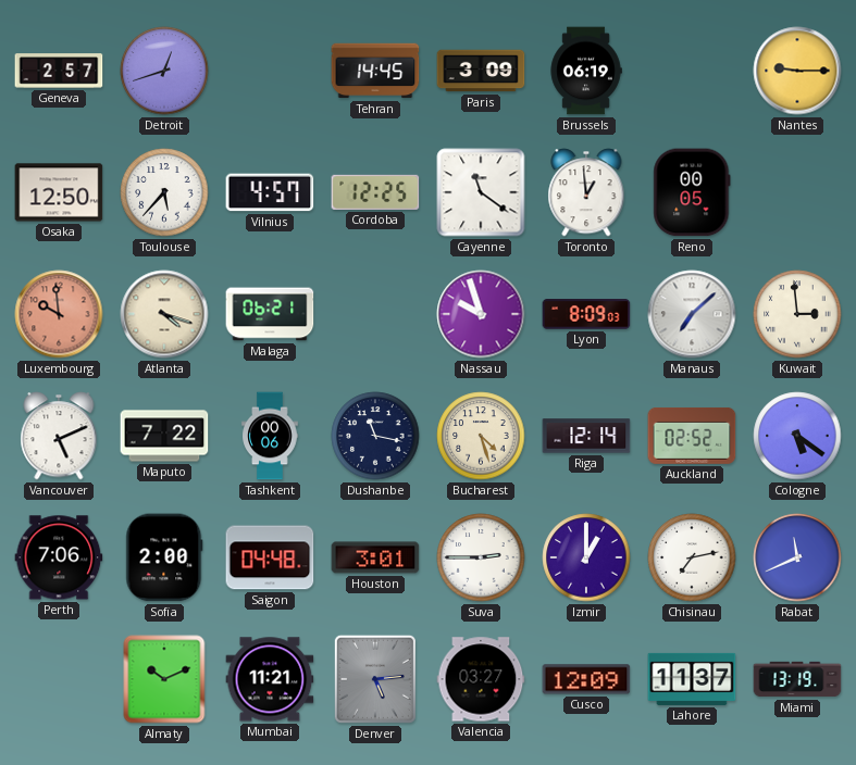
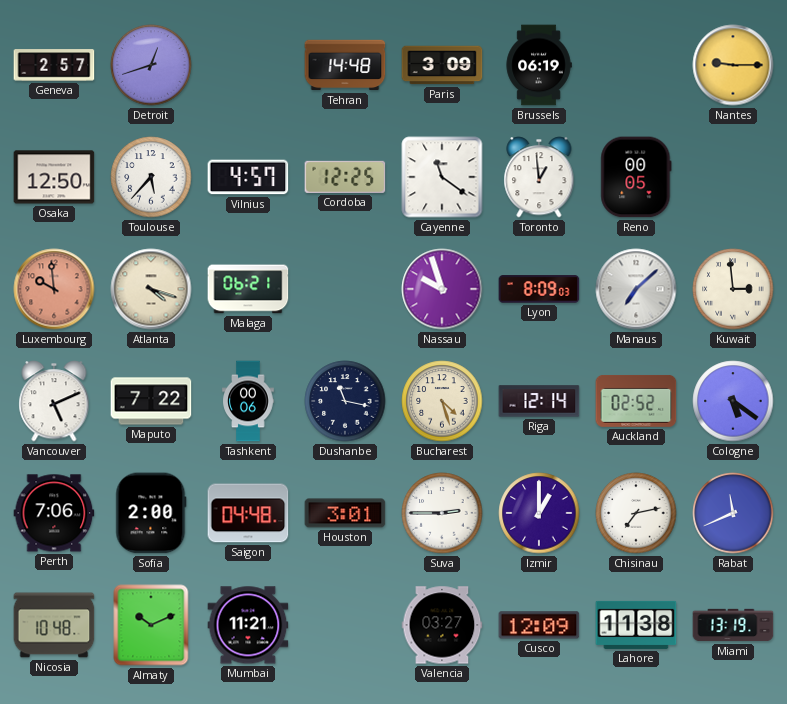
Tehran: 14:45 -> 14:48
Nicosia: none -> 10:48
Denver: 5:14 -> none
Lahore: 11:37 -> 11:38
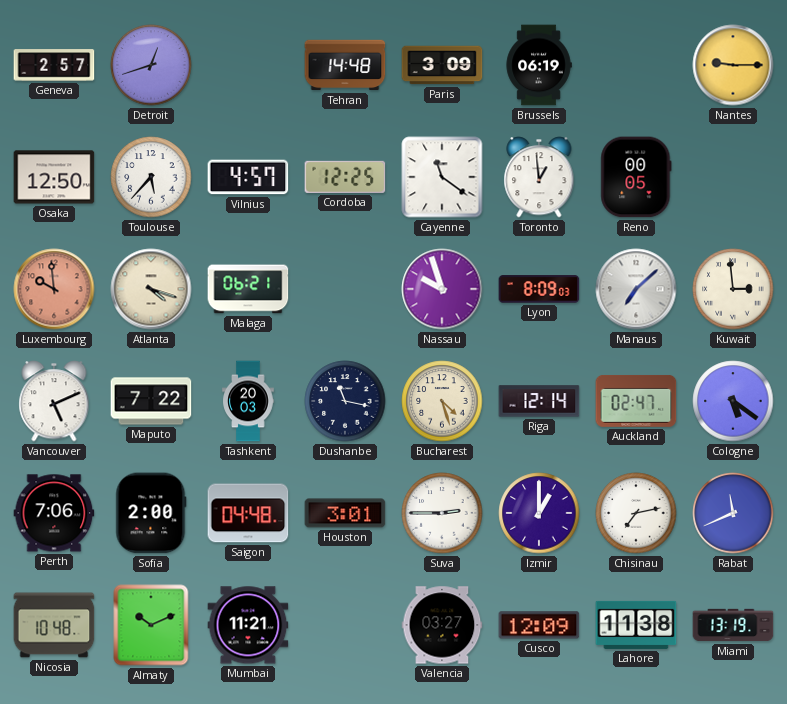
Tashkent: 00:06 -> 20:03
Auckland: 02:52 -> 02:47
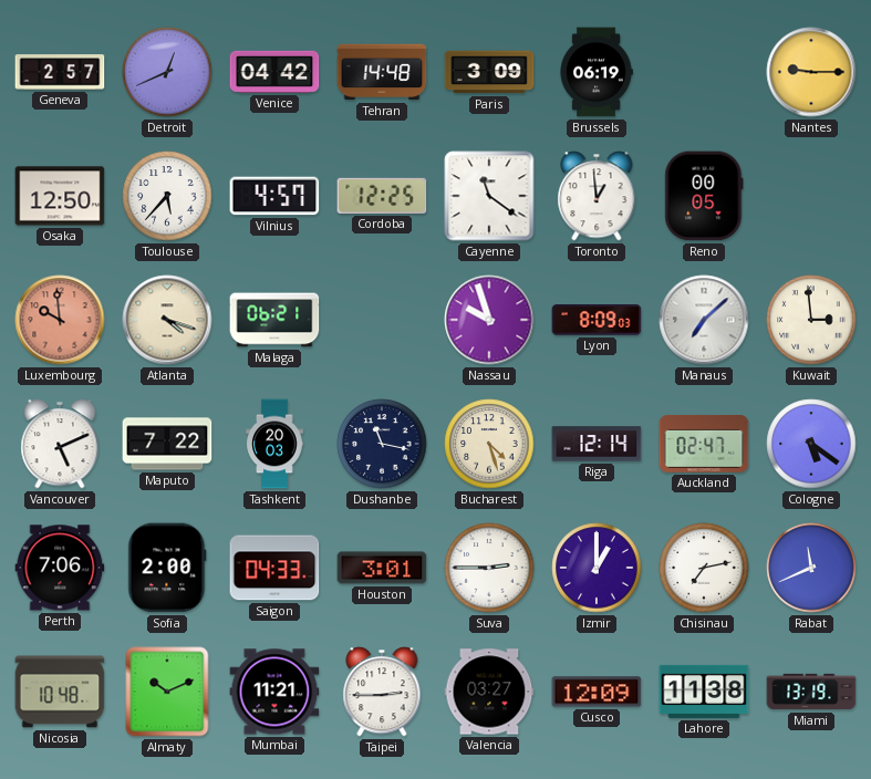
Detroit: 12:42 -> 12:41
Venice: none -> 04:42
Saigon: 04:48 -> 04:33
Taipei: none -> 2:45
